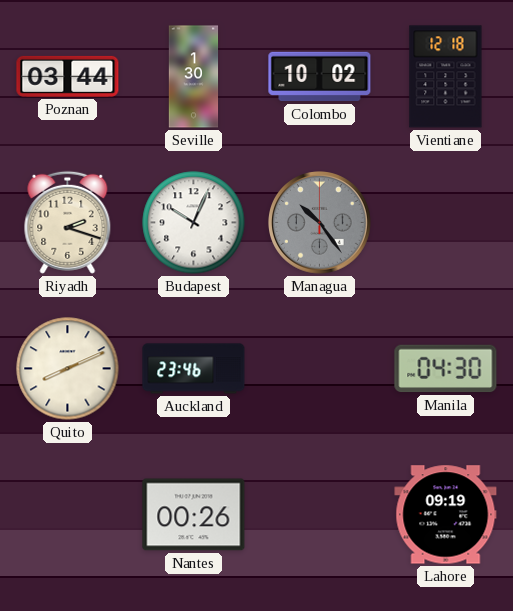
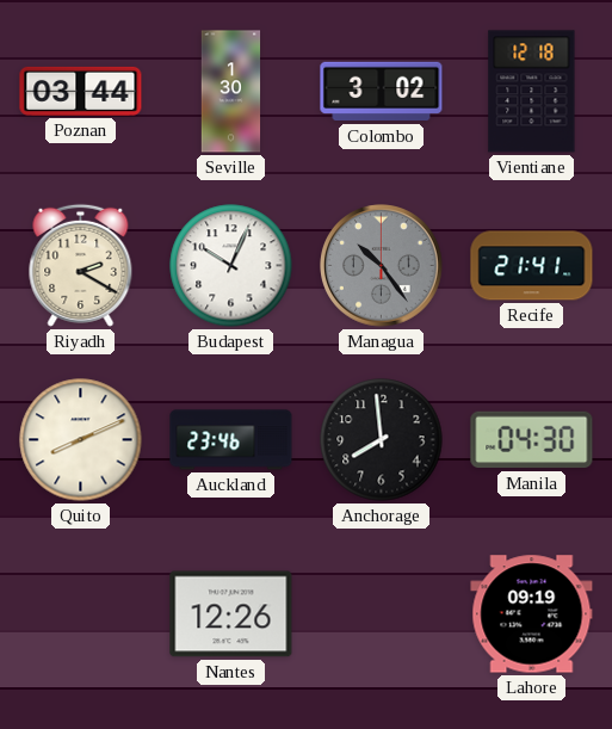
Colombo: 10:02 -> 3:02
Riyadh: 2:18 -> 2:20
Recife: none -> 21:41
Anchorage: none -> 7:59
Nantes: 00:26 -> 12:26
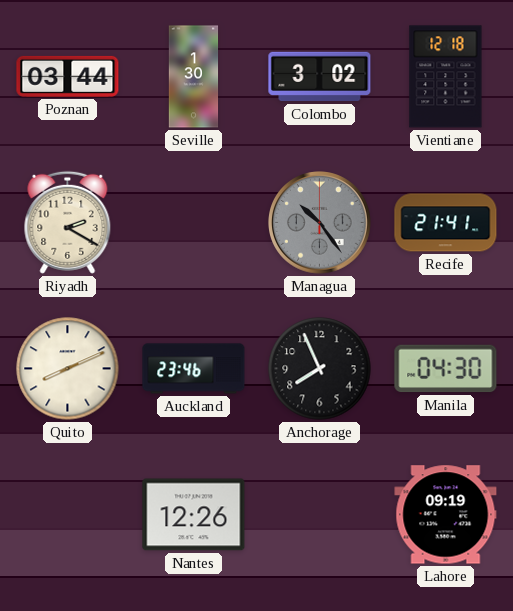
Budapest: 10:04 -> none
Anchorage: 7:59 -> 7:56
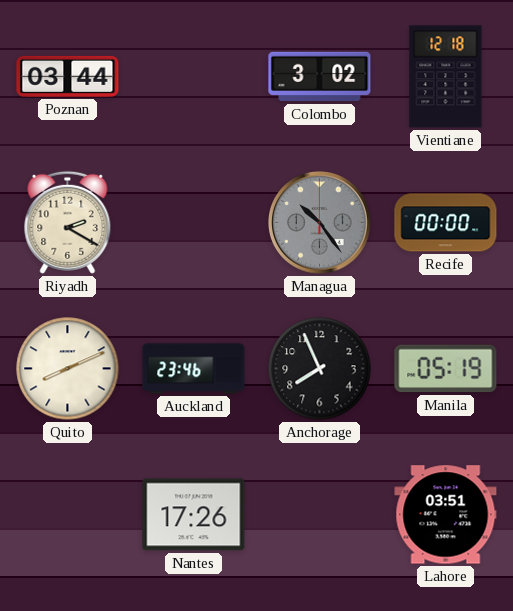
Seville: 1:30 -> none
Recife: 21:41 -> 00:00
Manila: 04:30 -> 05:19
Nantes: 12:26 -> 17:26
Lahore: 09:19 -> 03:51
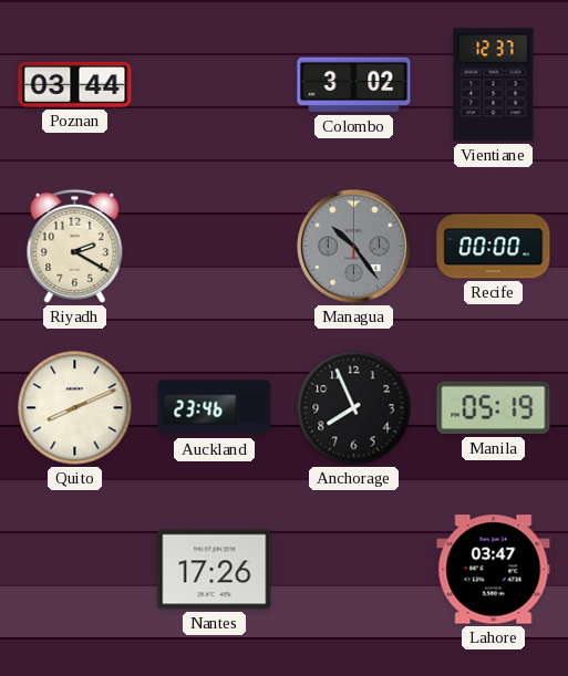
Vientiane: 12:18 -> 12:37
Lahore: 03:51 -> 03:47
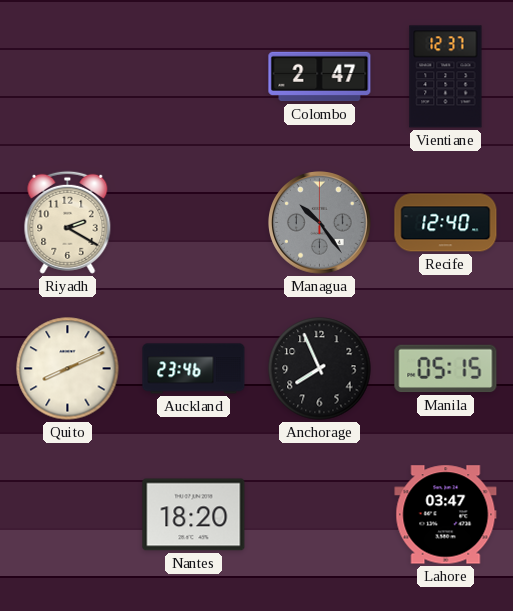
Poznan: 03:44 -> none
Colombo: 3:02 -> 2:47
Recife: 00:00 -> 12:40
Manila: 05:19 -> 05:15
Nantes: 17:26 -> 18:20
